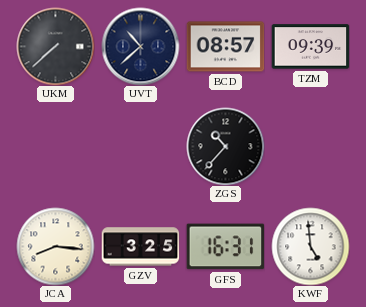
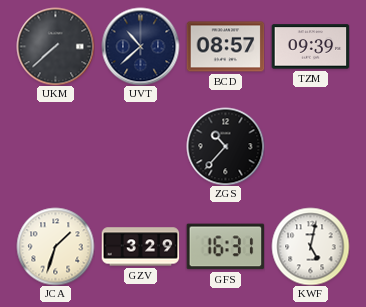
JCA: 8:16 -> 1:33
GZV: 3:25 -> 3:29
KWF: 4:59 -> 5:02
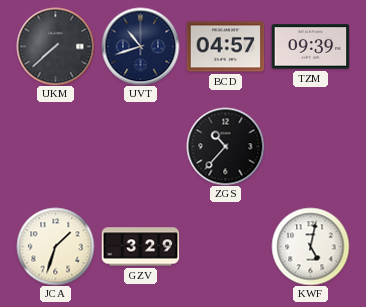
UVT: 10:38 -> 10:42
BCD: 08:57 -> 04:57
GFS: 16:31 -> none
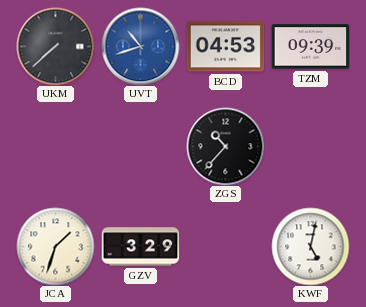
UVT dial: navy -> blue
BCD: 04:57 -> 04:53
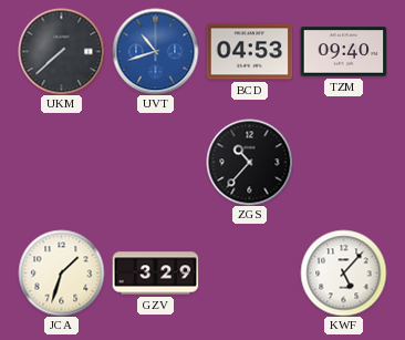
TZM: 09:39 -> 09:40
KWF: 5:02 -> 5:07
